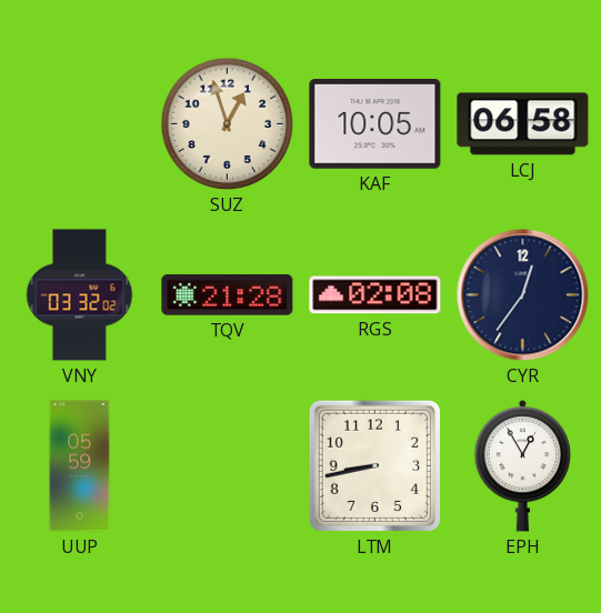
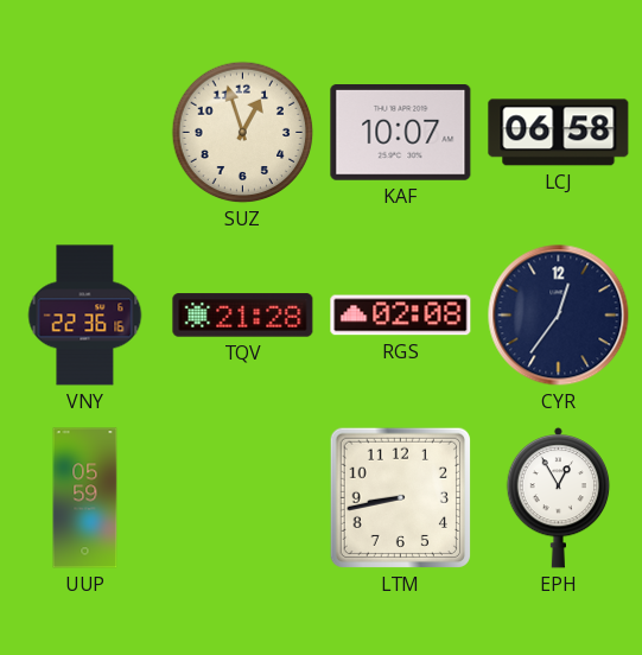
KAF: 10:05 -> 10:07
VNY: 03:32 -> 22:36
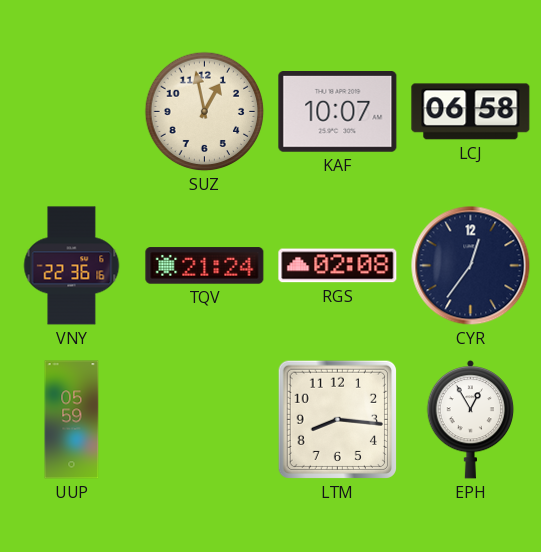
SUZ: 12:57 -> 12:58
TQV: 21:28 -> 21:24
LTM: 8:43 -> 8:16
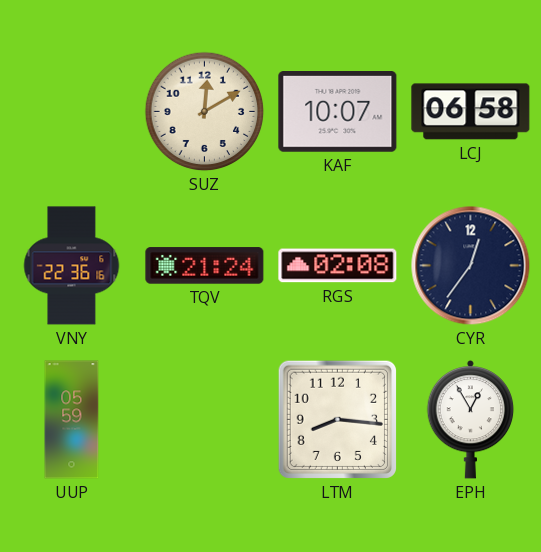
SUZ: 12:58 -> 12:10
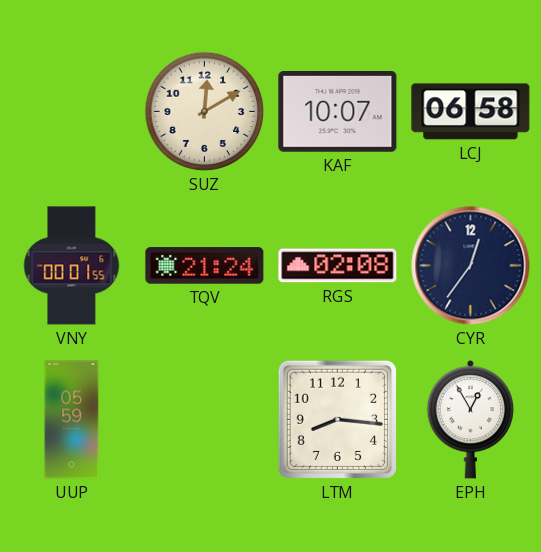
VNY: 22:36 -> 00:01
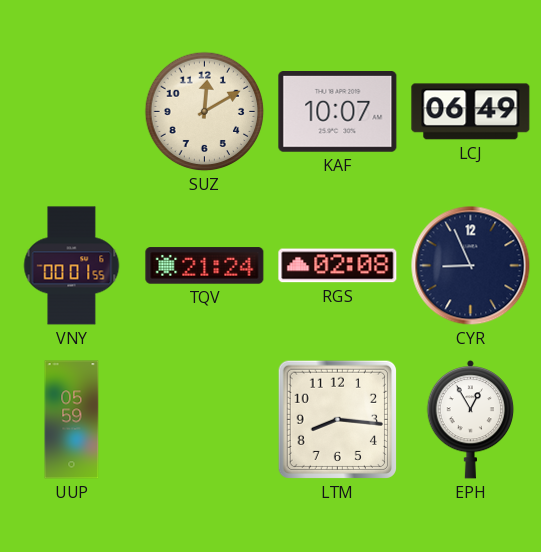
LCJ: 06:58 -> 06:49
CYR: 12:36 -> 8:56
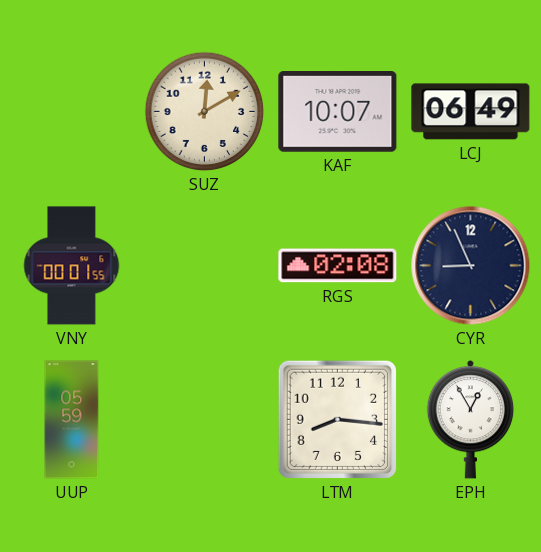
TQV: 21:24 -> none
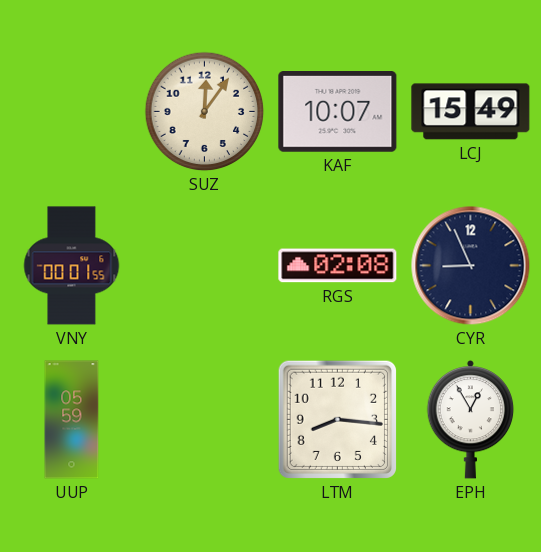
SUZ: 12:10 -> 12:06
LCJ: 06:49 -> 15:49
